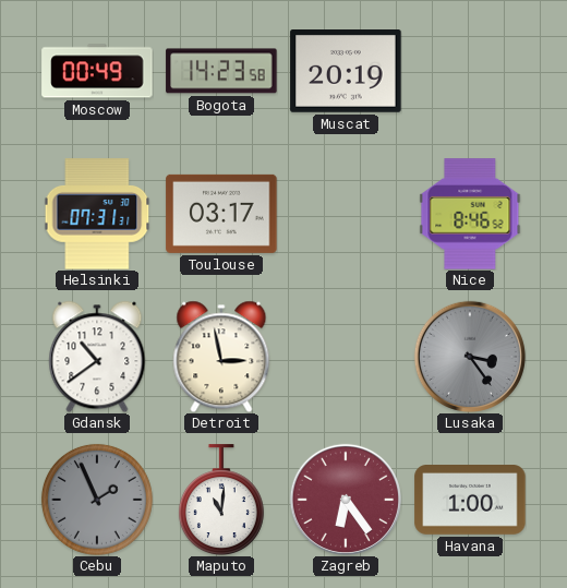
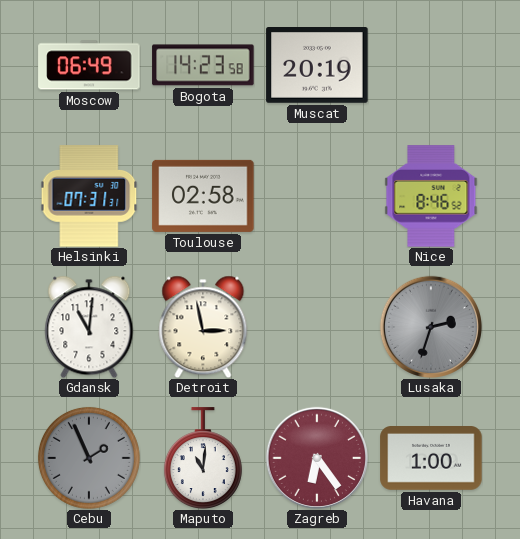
Moscow: 00:49 -> 06:49
Toulouse: 03:17 -> 02:58
Gdansk: 10:39 -> 11:01
Lusaka: 3:24 -> 2:33
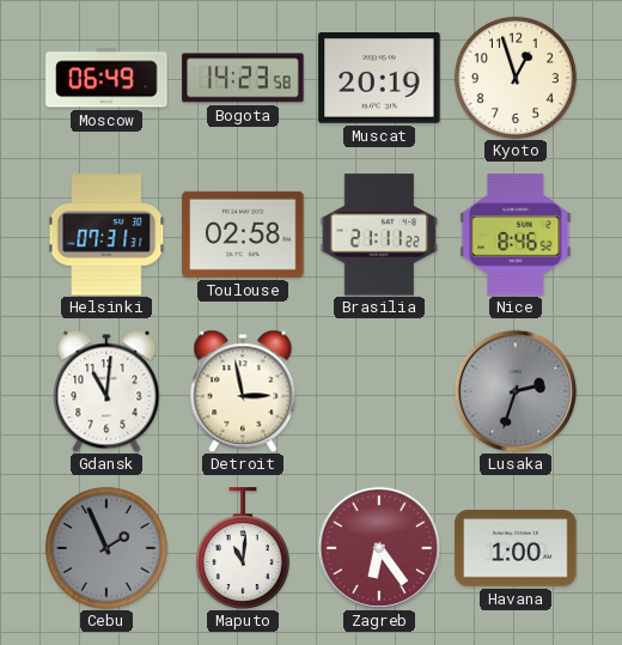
Kyoto: none -> 12:57
Brasilia: none -> 21:11
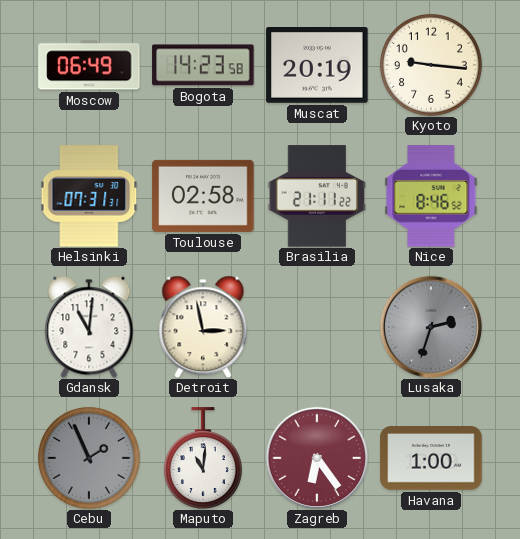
Kyoto: 12:57 -> 9:16
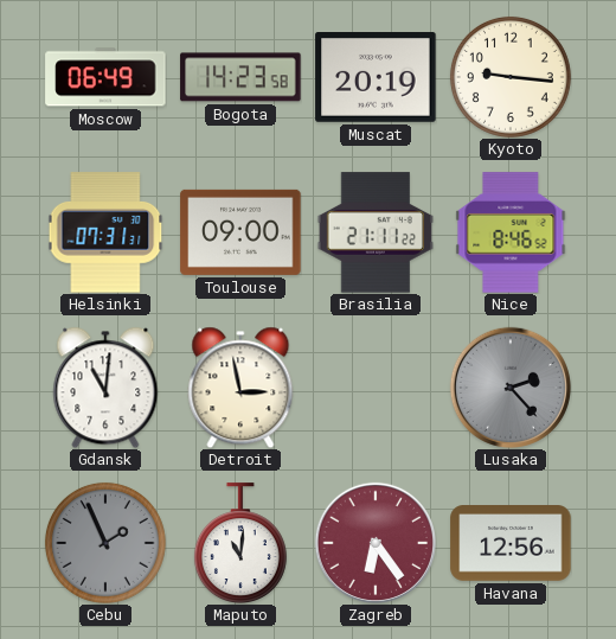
Toulouse: 02:58 -> 09:00
Lusaka: 2:33 -> 2:23
Havana: 1:00 -> 12:56
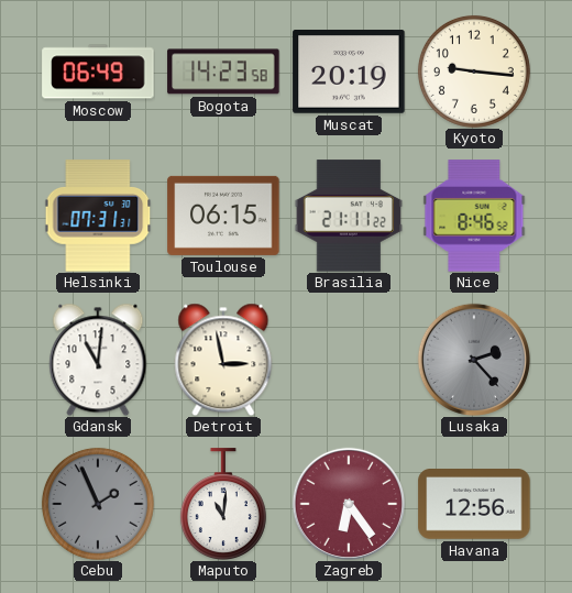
Toulouse: 09:00 -> 06:15
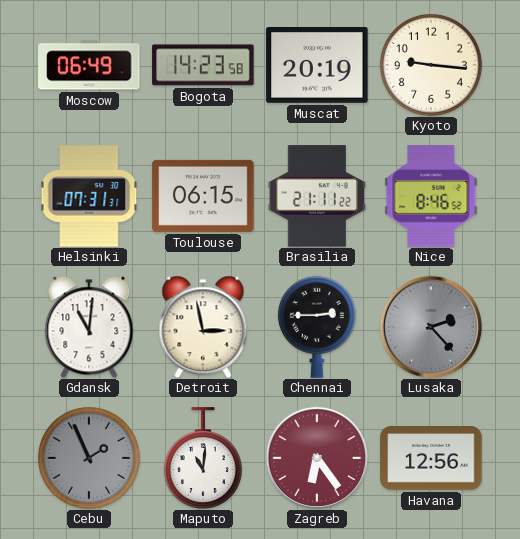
Chennai: none -> 2:45
